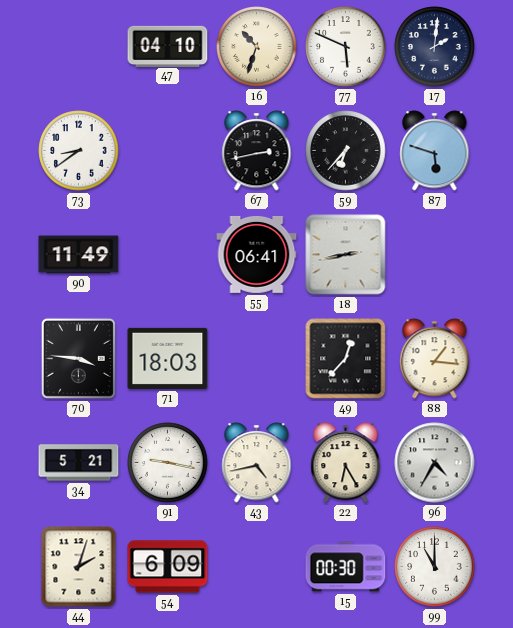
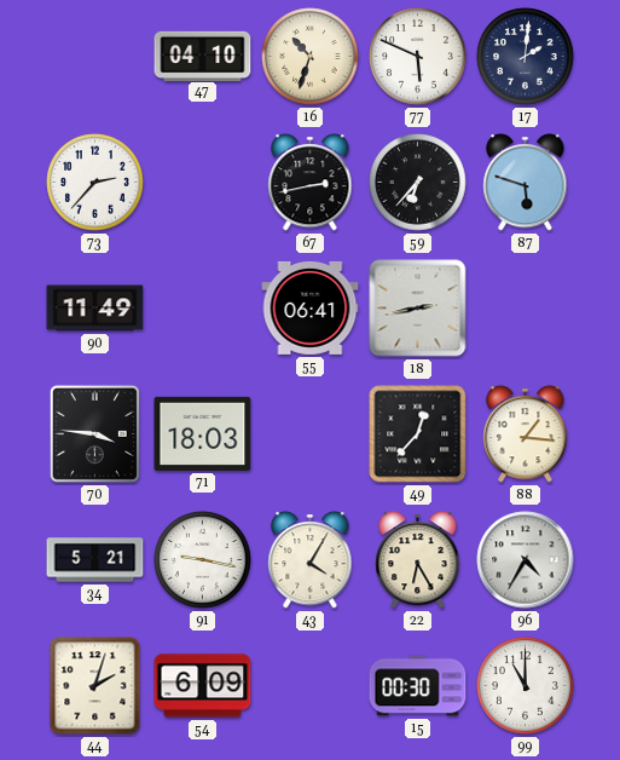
73: 8:39 -> 2:37
43: 4:43 -> 4:05
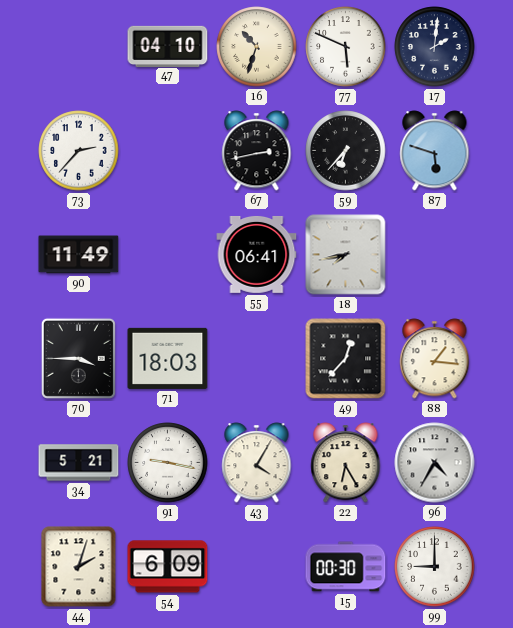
18: 2:43 -> 7:43
70: 3:46 -> 3:45
99: 11:00 -> 9:00
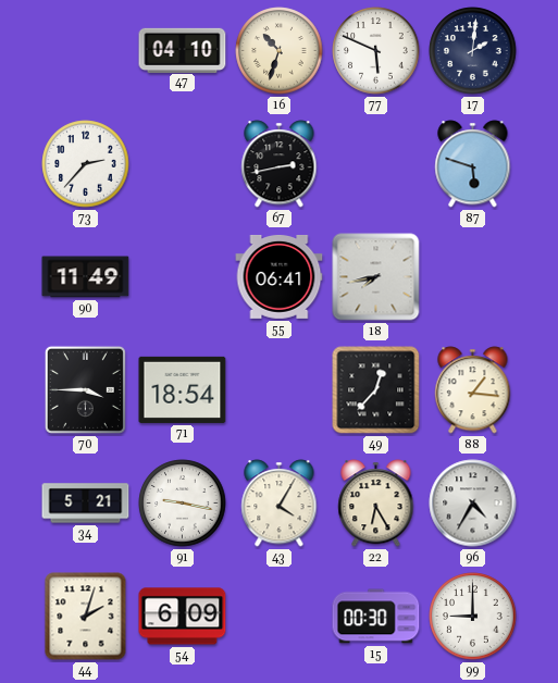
59: 6:37 -> none
71: 18:03 -> 18:54
